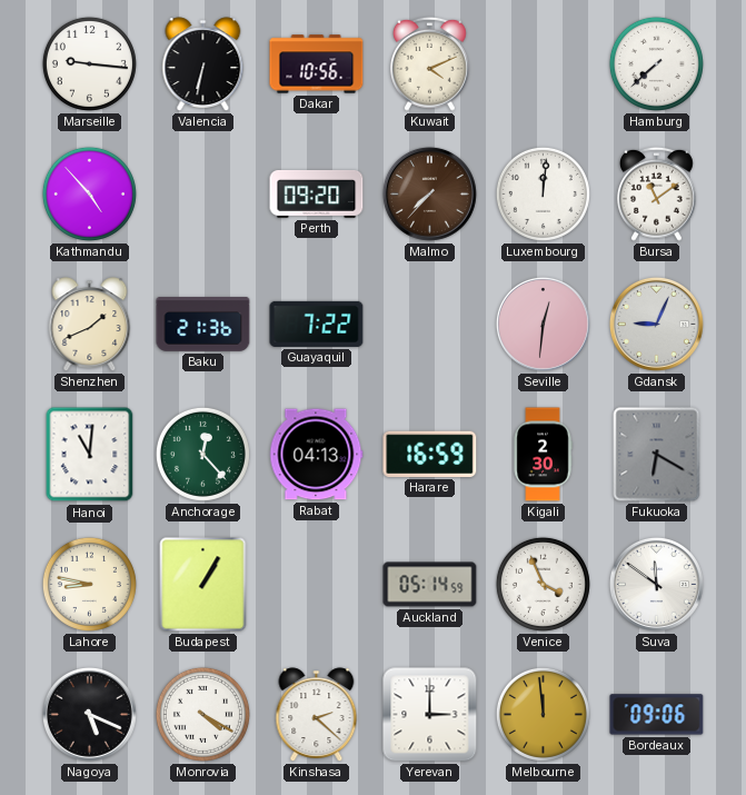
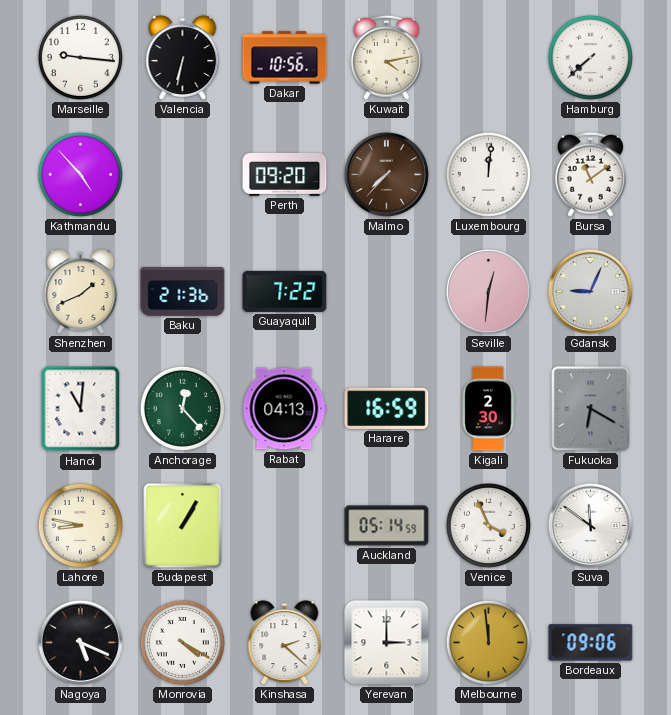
Kuwait: 4:11 -> 4:13
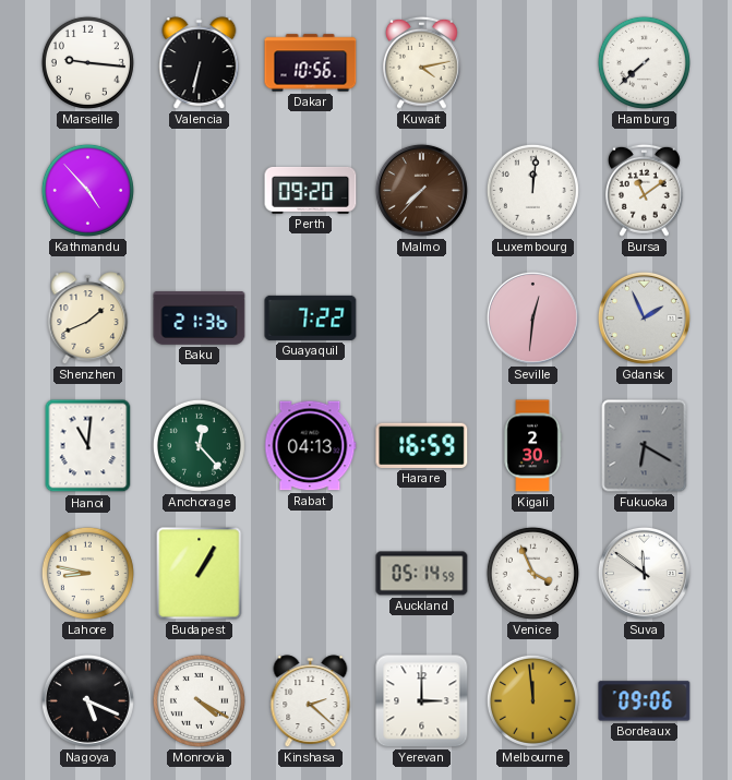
Gdansk: 9:04 -> 1:56
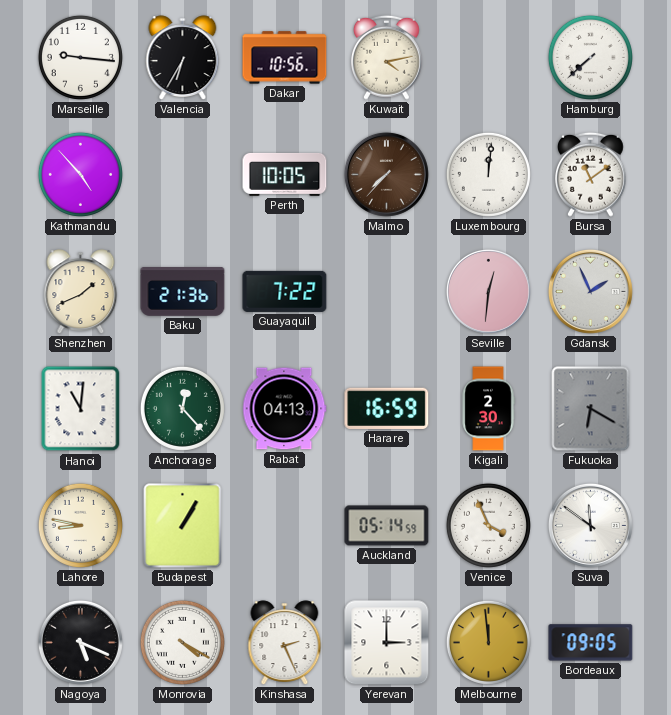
Valencia: 6:32 -> 6:35
Perth: 09:20 -> 10:05
Kinshasa: 2:22 -> 2:26
Bordeaux: 09:06 -> 09:05
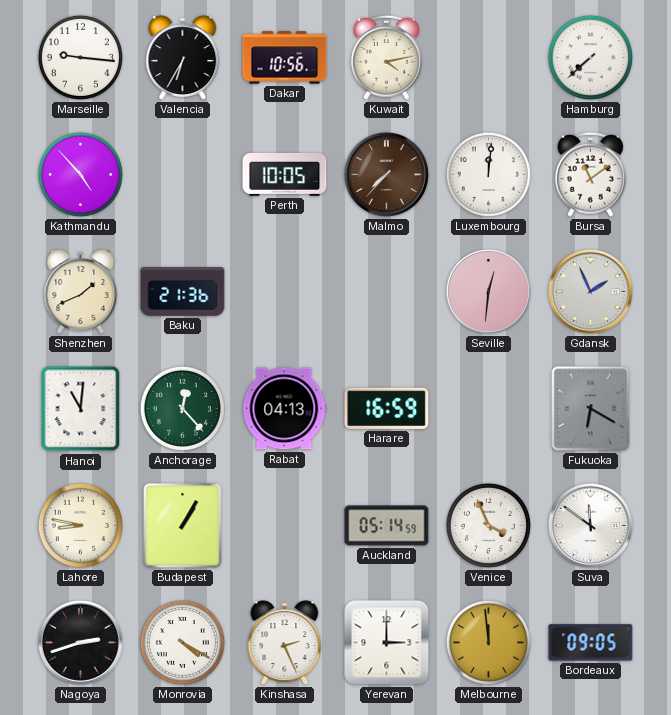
Guayaquil: 7:22 -> none
Kigali: 2:30 -> none
Nagoya: 5:19 -> 2:42
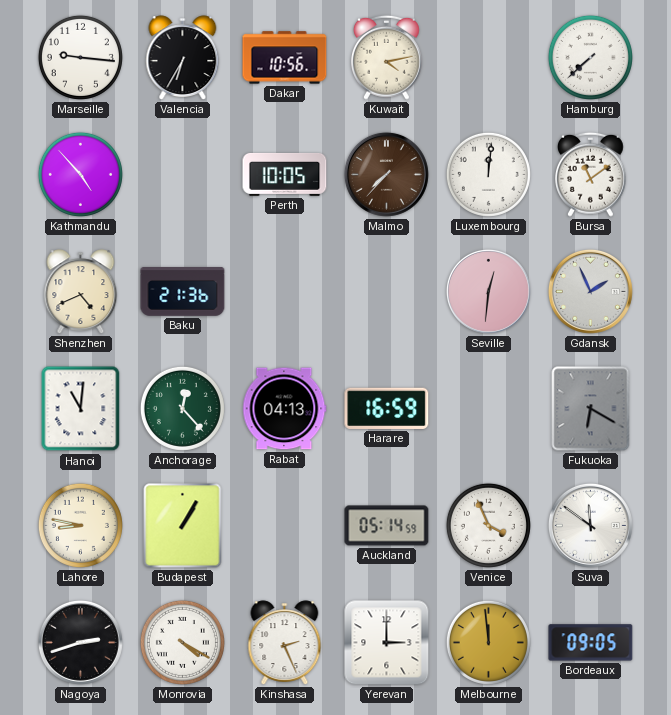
Shenzhen: 1:41 -> 4:41
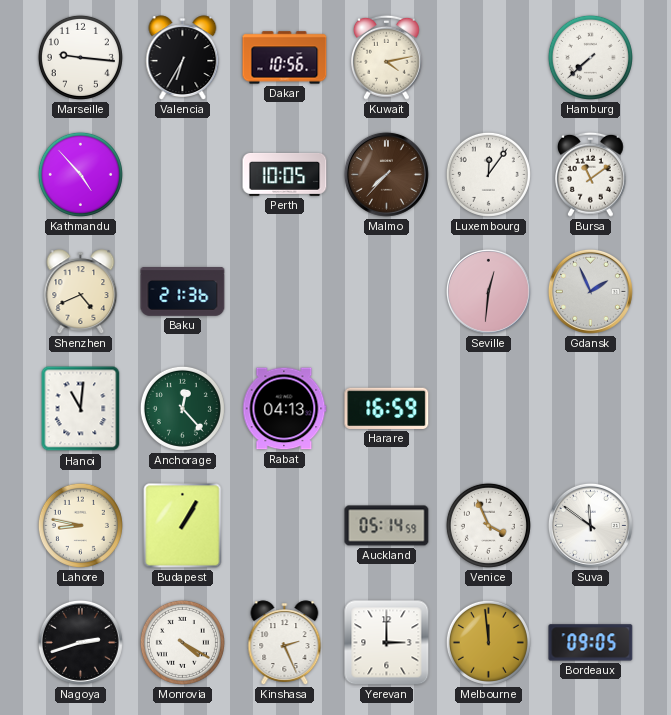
Luxembourg: 12:01 -> 12:06
Fukuoka: 6:20 -> none
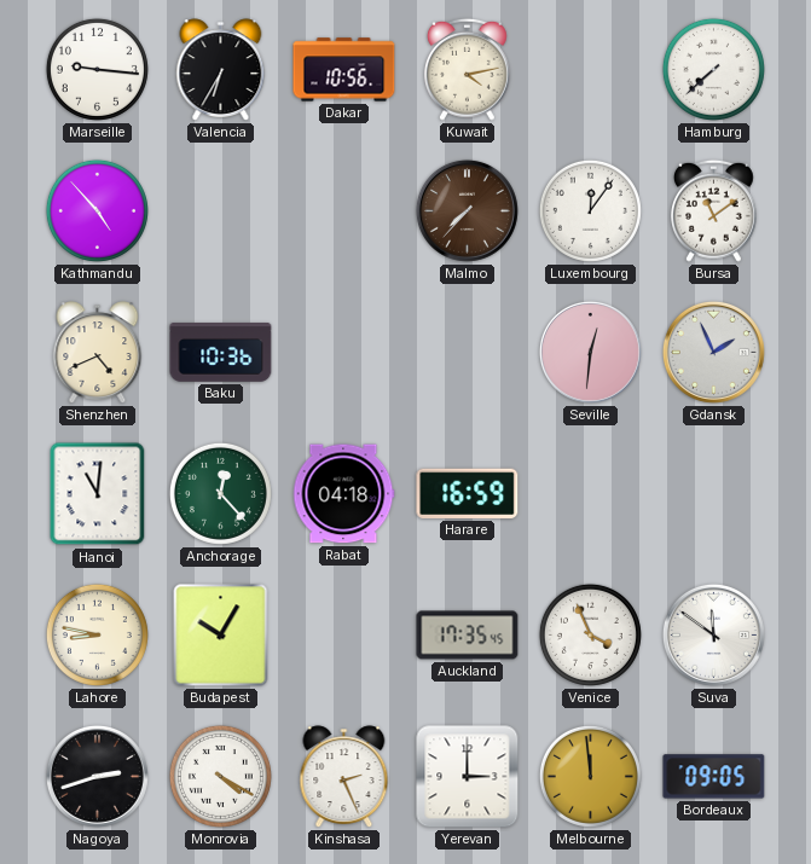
Perth: 10:05 -> none
Baku: 21:36 -> 10:36
Rabat: 04:13 -> 04:18
Budapest: 1:05 -> 10:05
Auckland: 05:14 -> 17:35
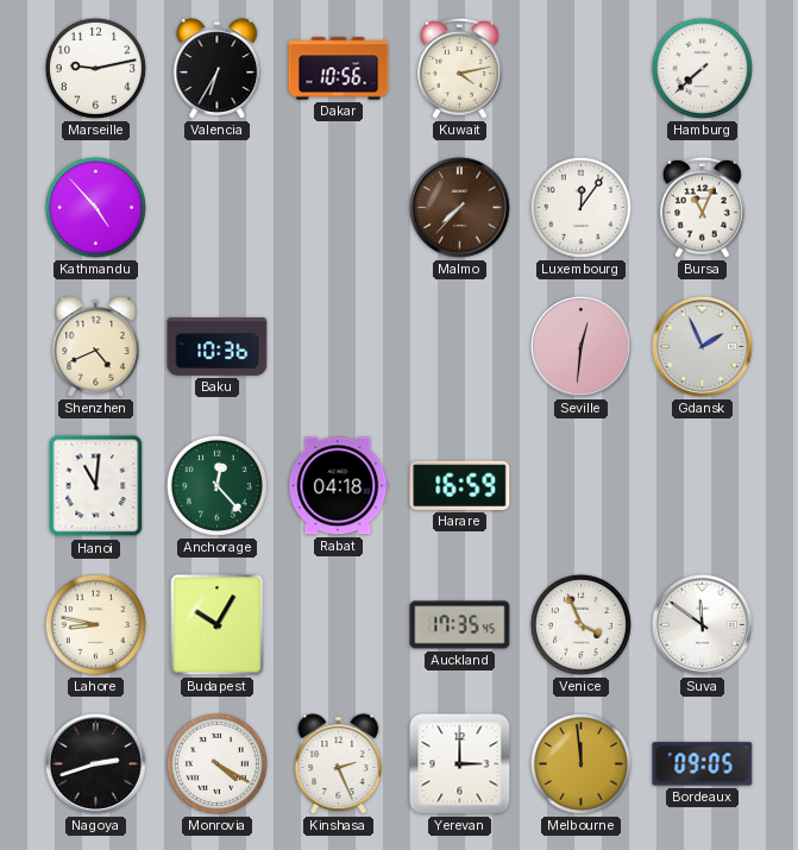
Marseille: 9:16 -> 9:13
Bursa: 11:09 -> 11:04
